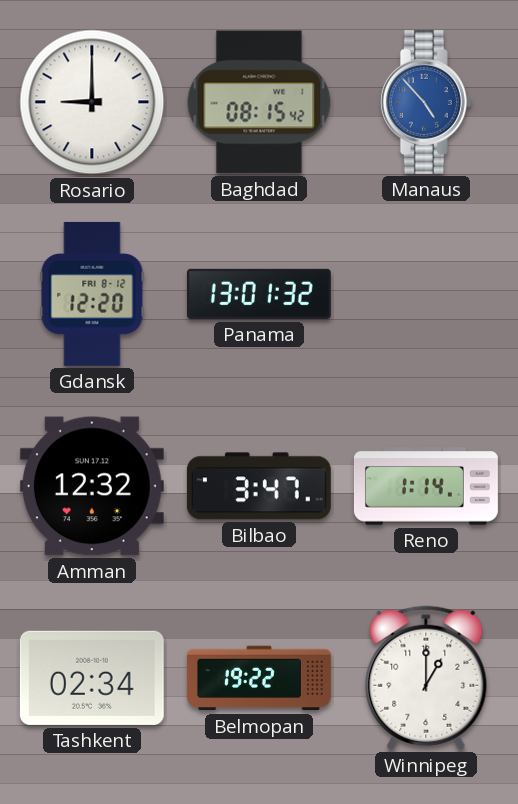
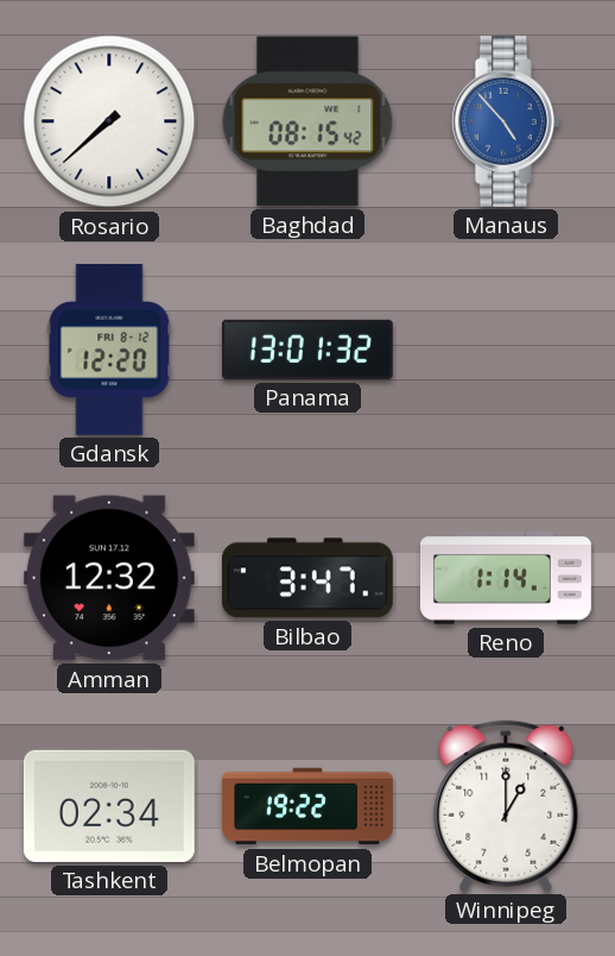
Rosario: 9:00 -> 7:38
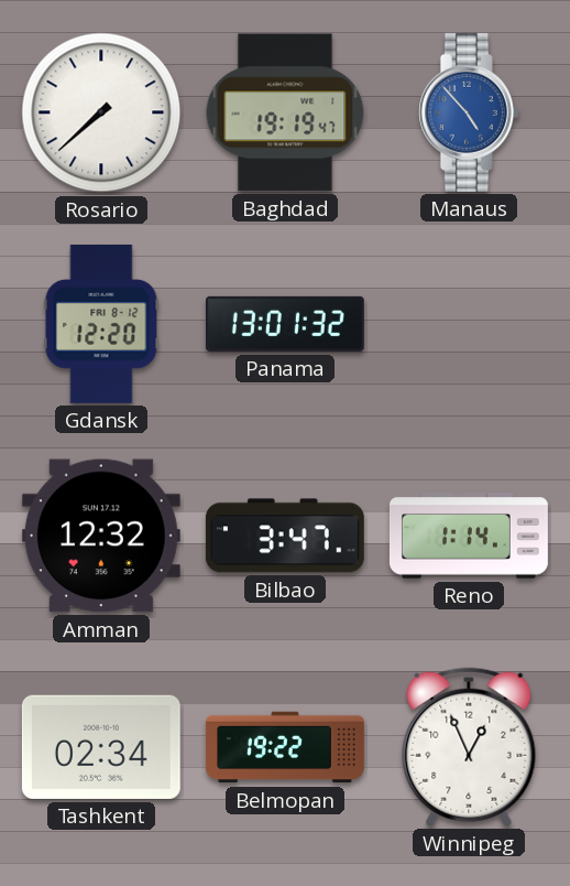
Baghdad: 08:15 -> 19:19
Winnipeg: 1:00 -> 12:56
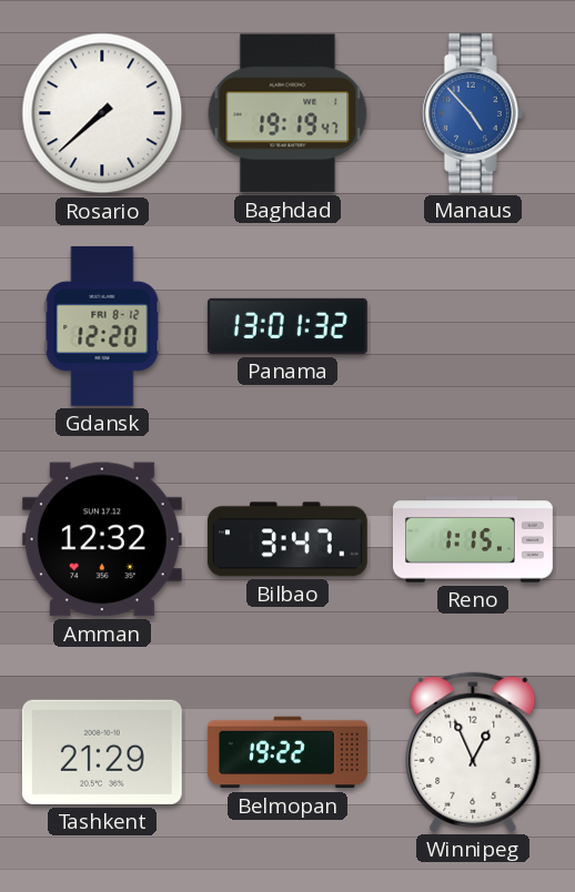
Reno: 1:14 -> 1:15
Tashkent: 02:34 -> 21:29
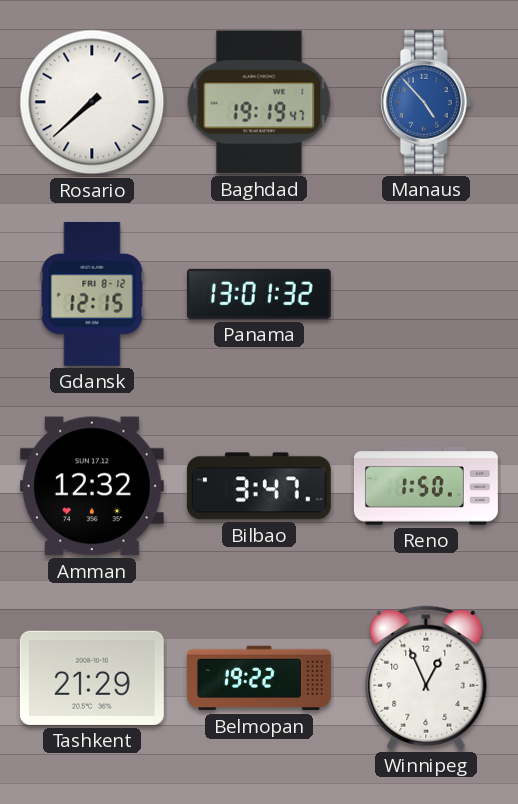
Gdansk: 12:20 -> 12:15
Reno: 1:15 -> 1:50
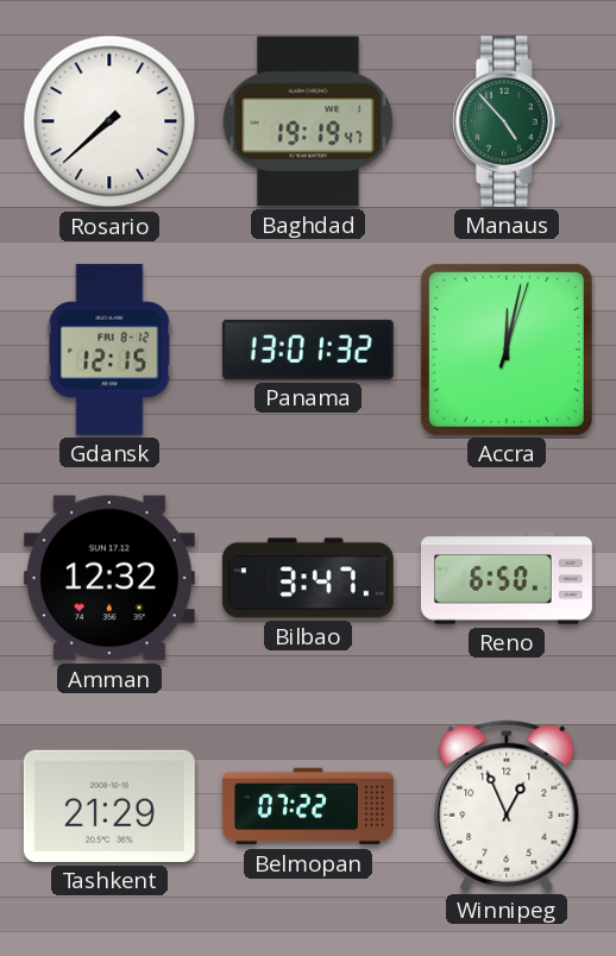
Manaus dial: blue -> green
Accra: none -> 12:02
Reno: 1:50 -> 6:50
Belmopan: 19:22 -> 07:22
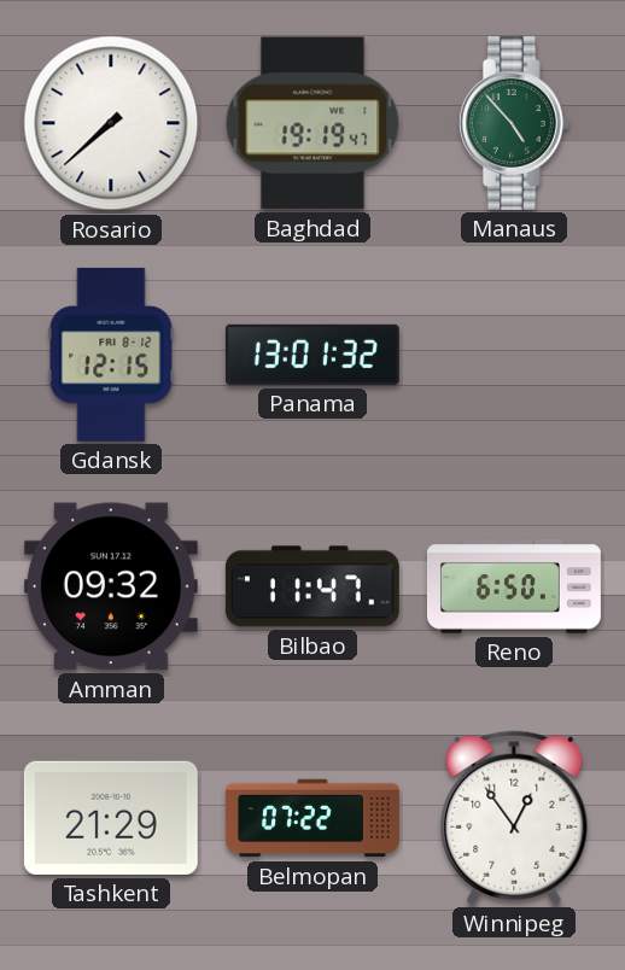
Accra: 12:02 -> none
Amman: 12:32 -> 09:32
Bilbao: 3:47 -> 11:47
Winnipeg: 12:56 -> 12:54
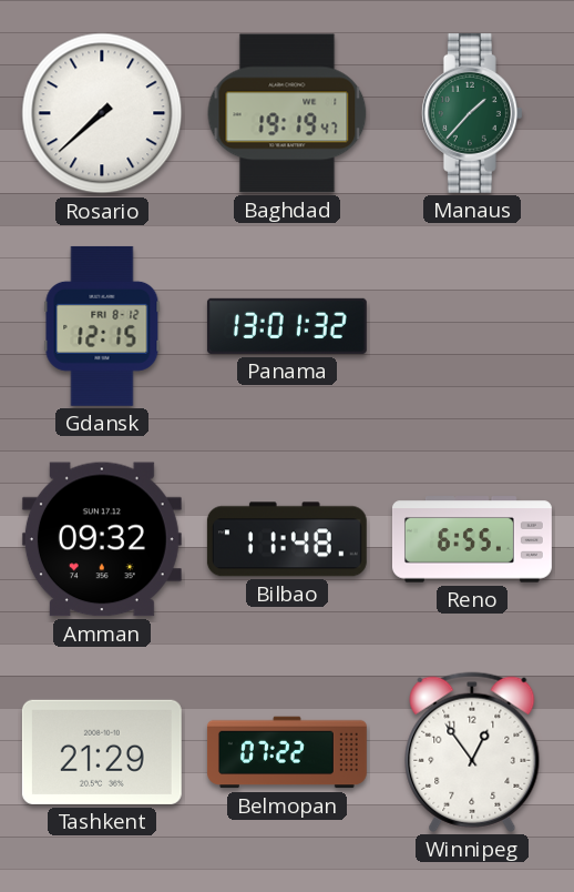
Manaus: 4:53 -> 1:37
Bilbao: 11:47 -> 11:48
Reno: 6:50 -> 6:55
